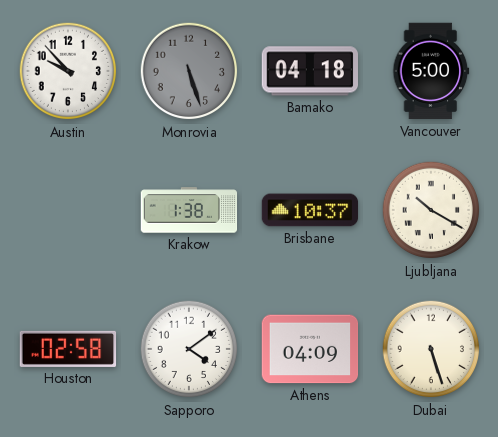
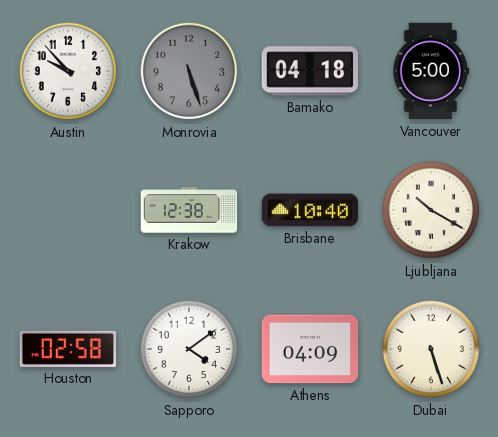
Krakow: 1:38 -> 12:38
Brisbane: 10:37 -> 10:40
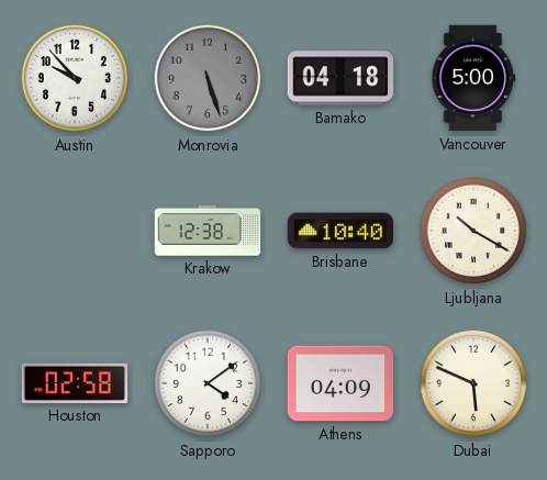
Dubai: 5:27 -> 5:49
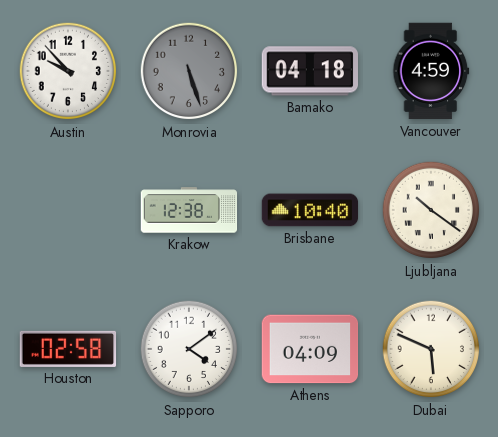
Vancouver: 5:00 -> 4:59
Ljubljana: 10:20 -> 10:21
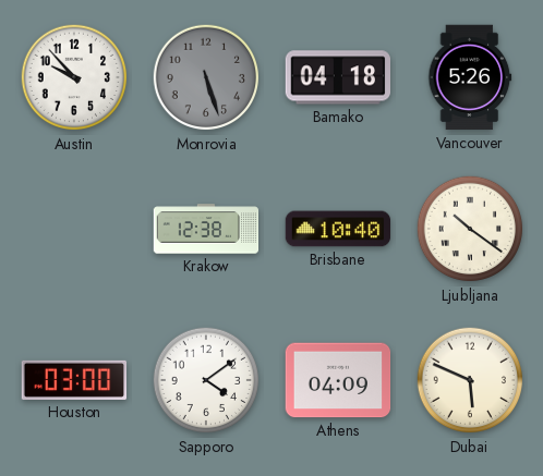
Vancouver: 4:59 -> 5:26
Houston: 02:58 -> 03:00
